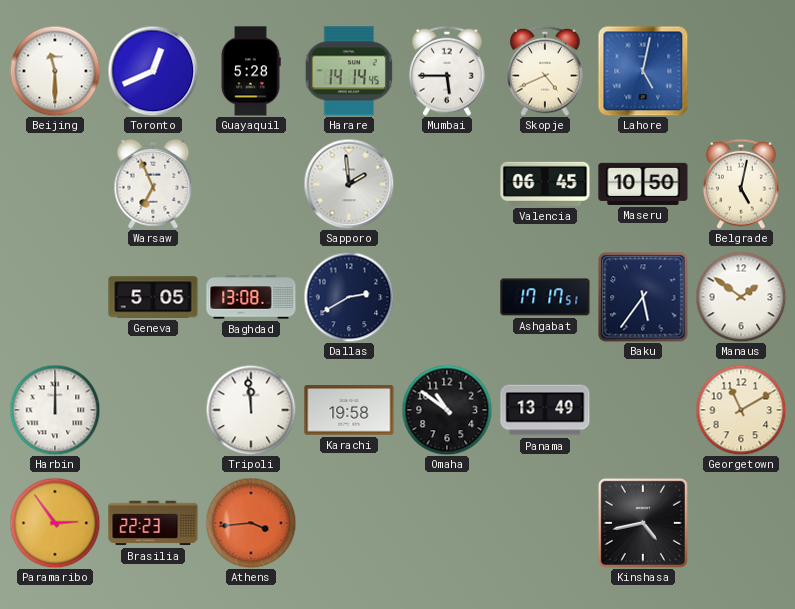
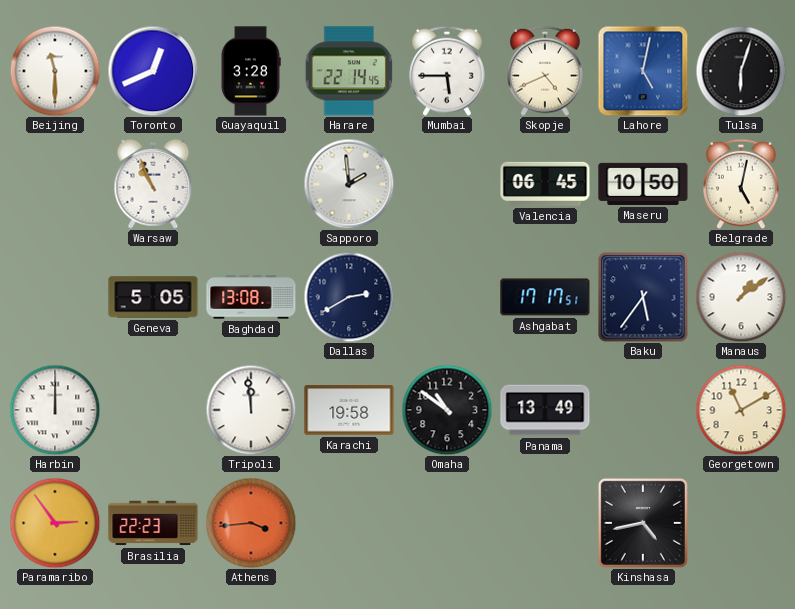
Guayaquil: 5:28 -> 3:28
Harare: 14:14 -> 22:14
Tulsa: none -> 6:03
Warsaw: 6:56 -> 10:56
Manaus: 1:51 -> 1:09
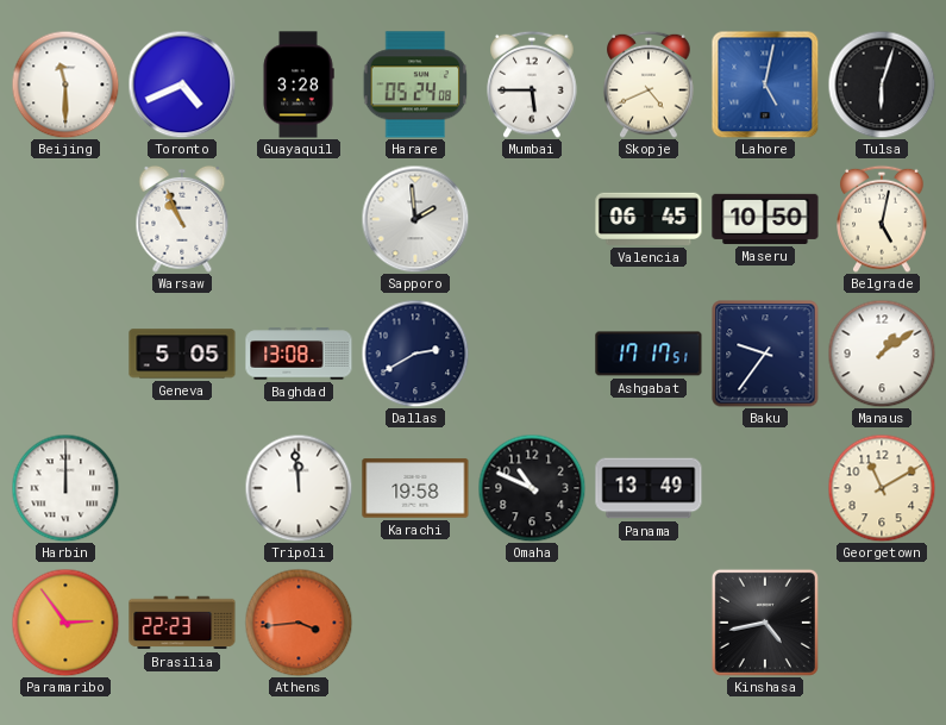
Toronto: 12:41 -> 4:41
Harare: 22:14 -> 05:24
Baku: 5:36 -> 9:36
Omaha: 10:51 -> 10:49
